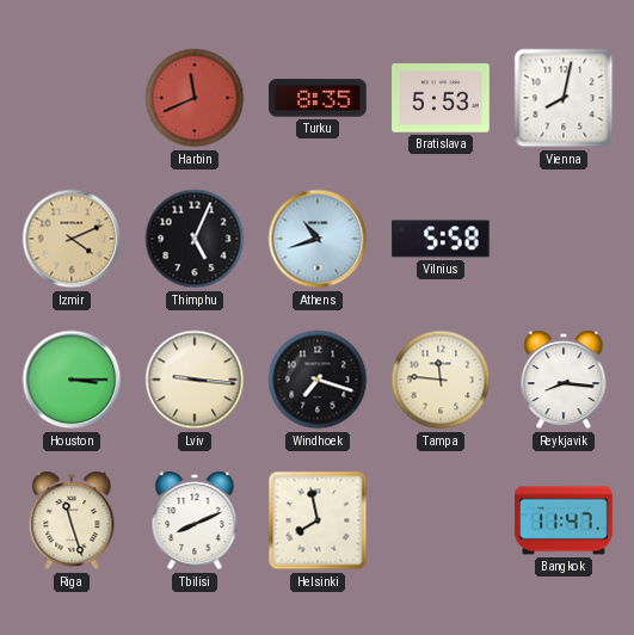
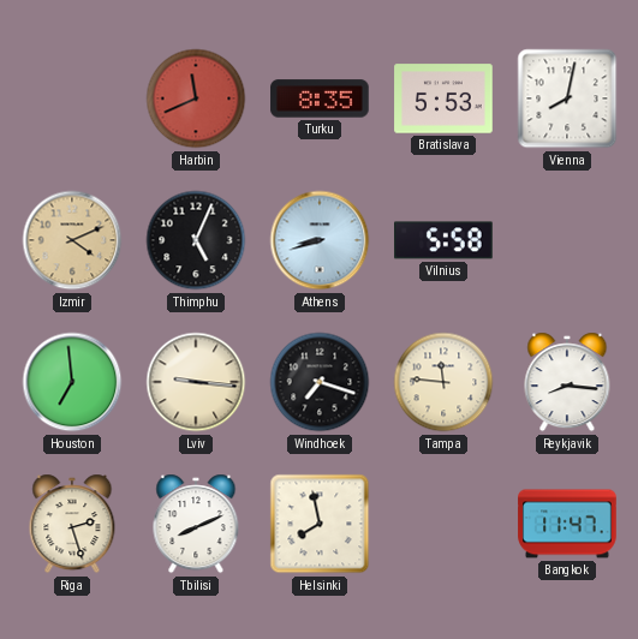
Athens: 10:42 -> 8:42
Houston: 3:15 -> 6:59
Riga: 11:27 -> 2:27
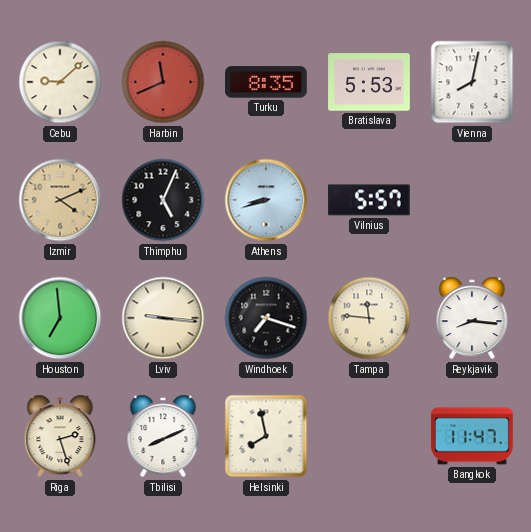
Cebu: none -> 9:08
Vilnius: 5:58 -> 5:57
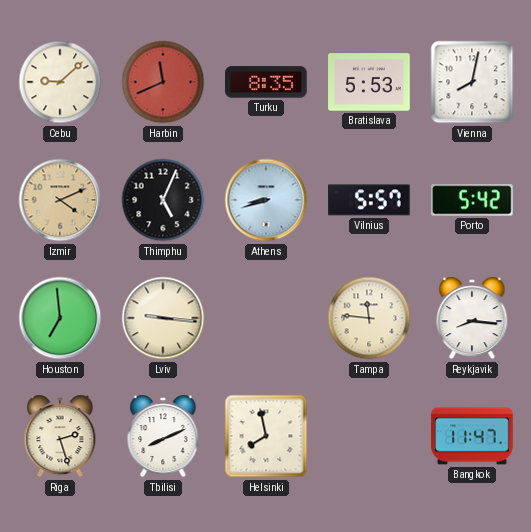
Porto: none -> 5:42
Windhoek: 7:18 -> none
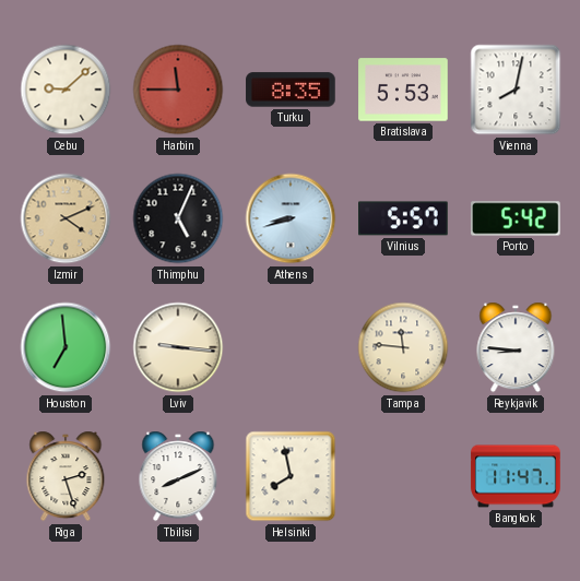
Harbin: 11:41 -> 11:45
Reykjavik: 8:16 -> 8:46
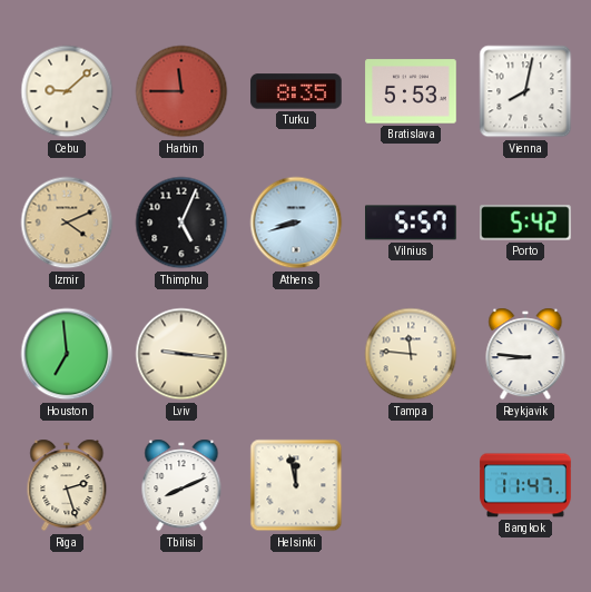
Helsinki: 7:58 -> 11:58
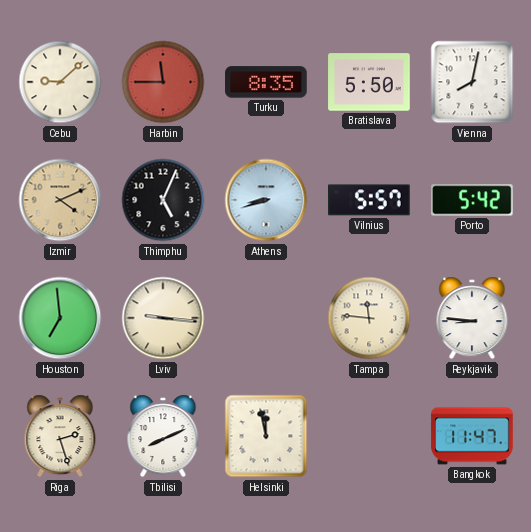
Bratislava: 5:53 -> 5:50
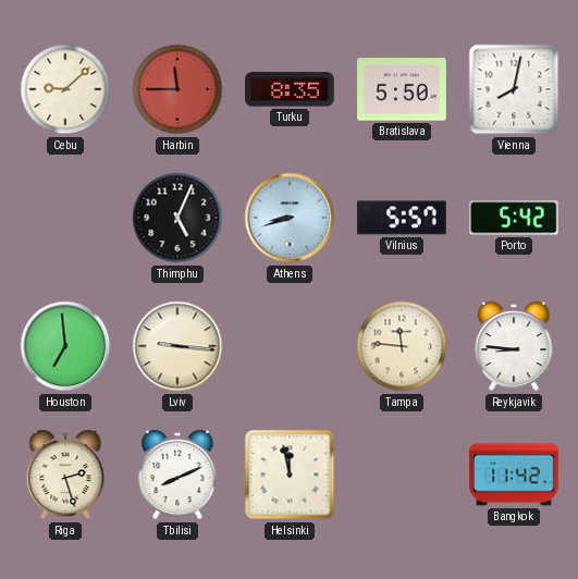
Izmir: 4:11 -> none
Bangkok: 11:47 -> 11:42
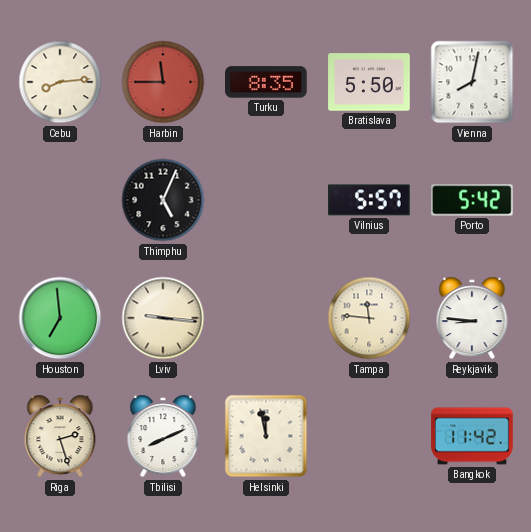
Cebu: 9:08 -> 8:14
Athens: 8:42 -> none
